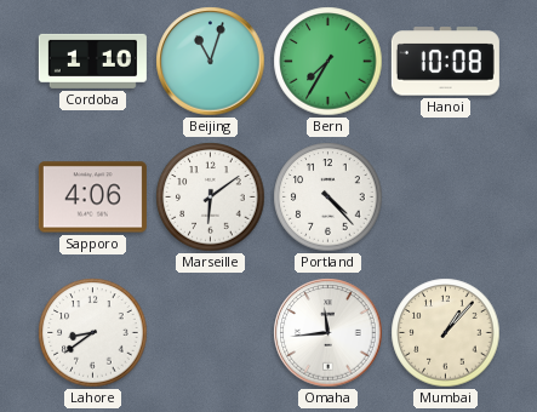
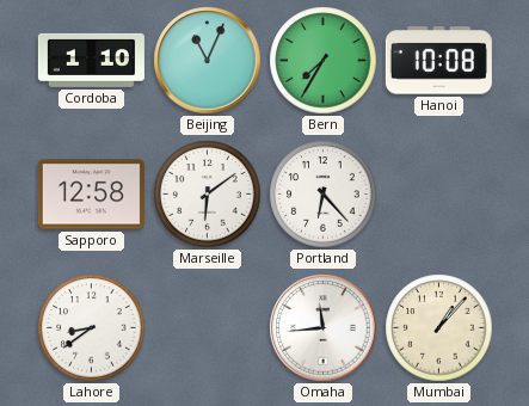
Beijing: 11:03 -> 11:04
Sapporo: 4:06 -> 12:58
Portland: 4:23 -> 6:23
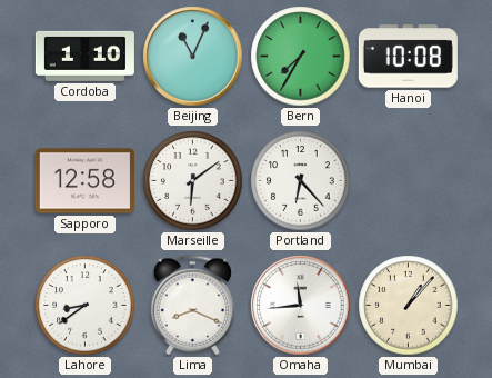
Lima: none -> 8:19
